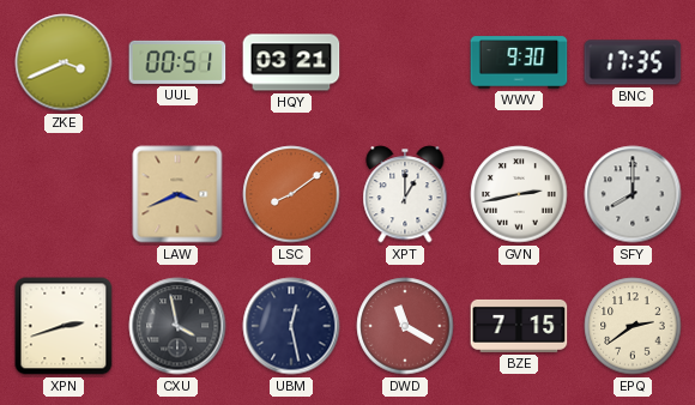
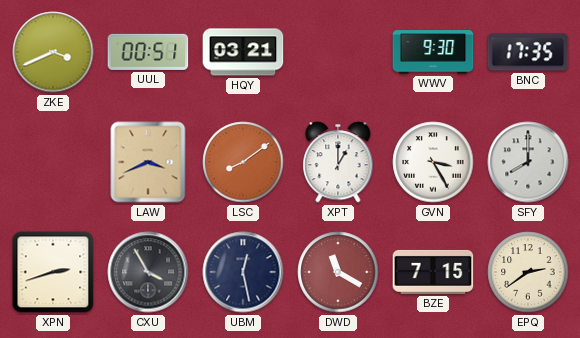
GVN: 2:43 -> 3:25
CXU: 3:58 -> 3:55
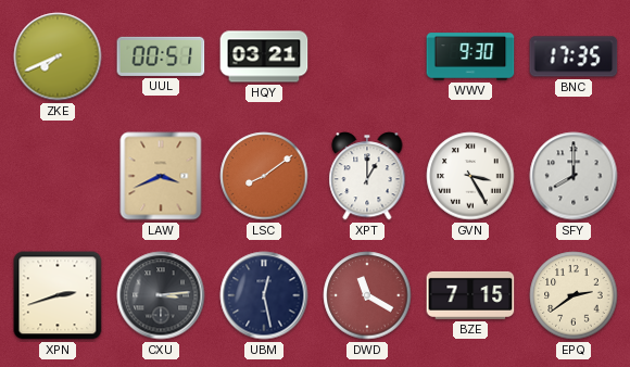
ZKE: 3:41 -> 7:41
CXU: 3:55 -> 3:14
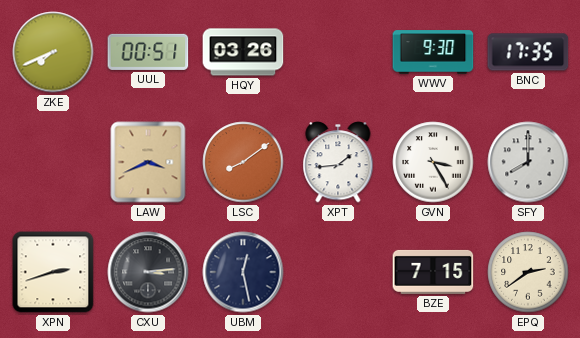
HQY: 03:21 -> 03:26
XPT: 1:00 -> 1:44
DWD: 11:20 -> none
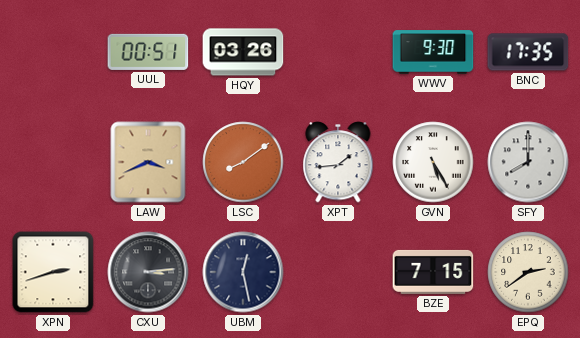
ZKE: 7:41 -> none
GVN: 3:25 -> 5:25
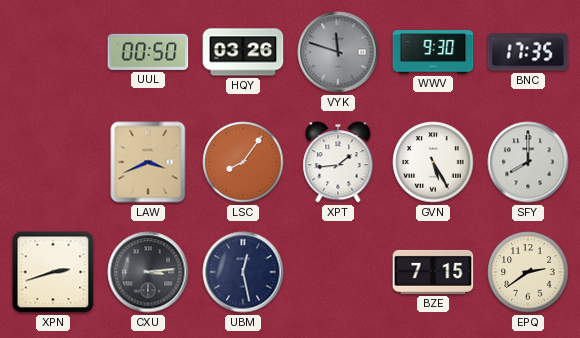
UUL: 00:51 -> 00:50
VYK: none -> 11:48
LSC: 8:09 -> 8:06
